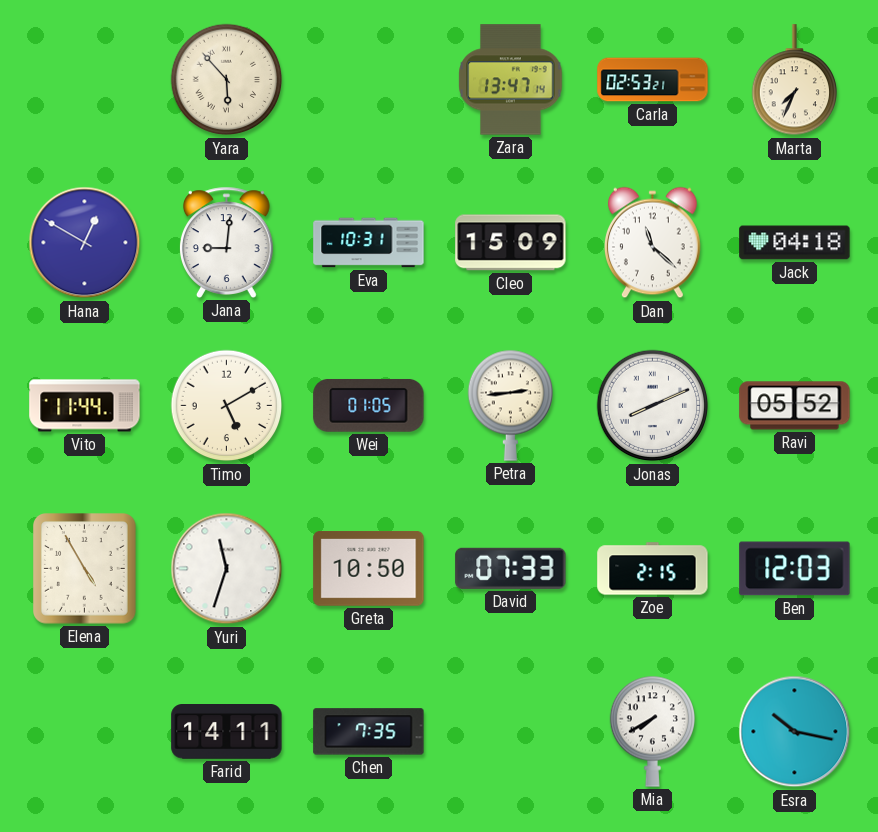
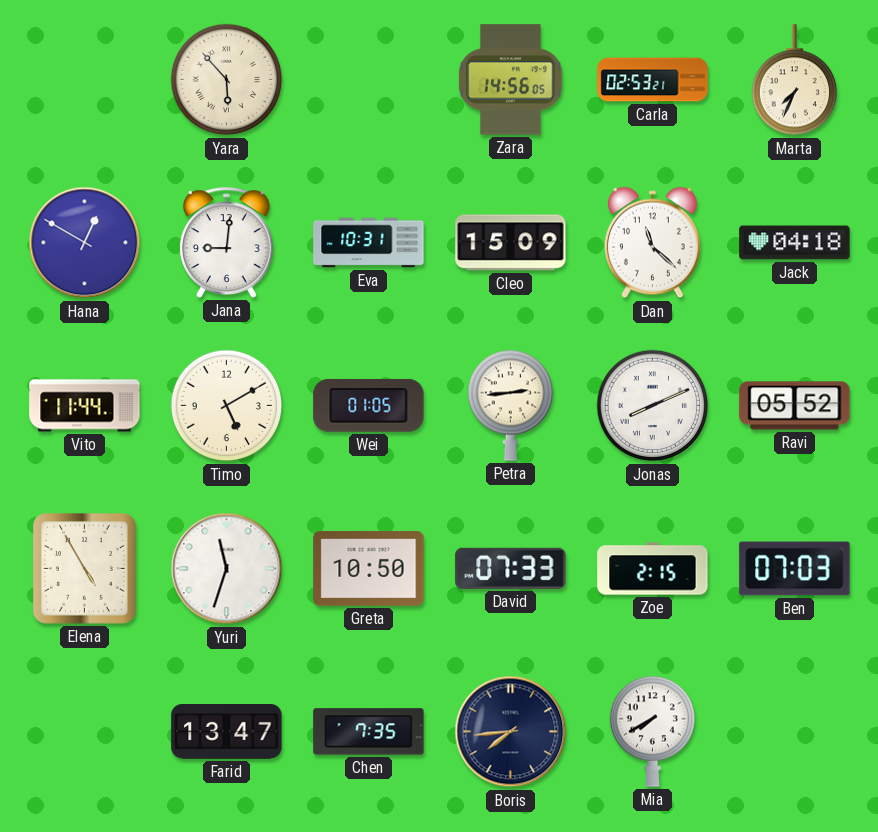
Zara: 13:47 -> 14:56
Ben: 12:03 -> 07:03
Farid: 14:11 -> 13:47
Boris: none -> 7:44
Esra: 10:17 -> none
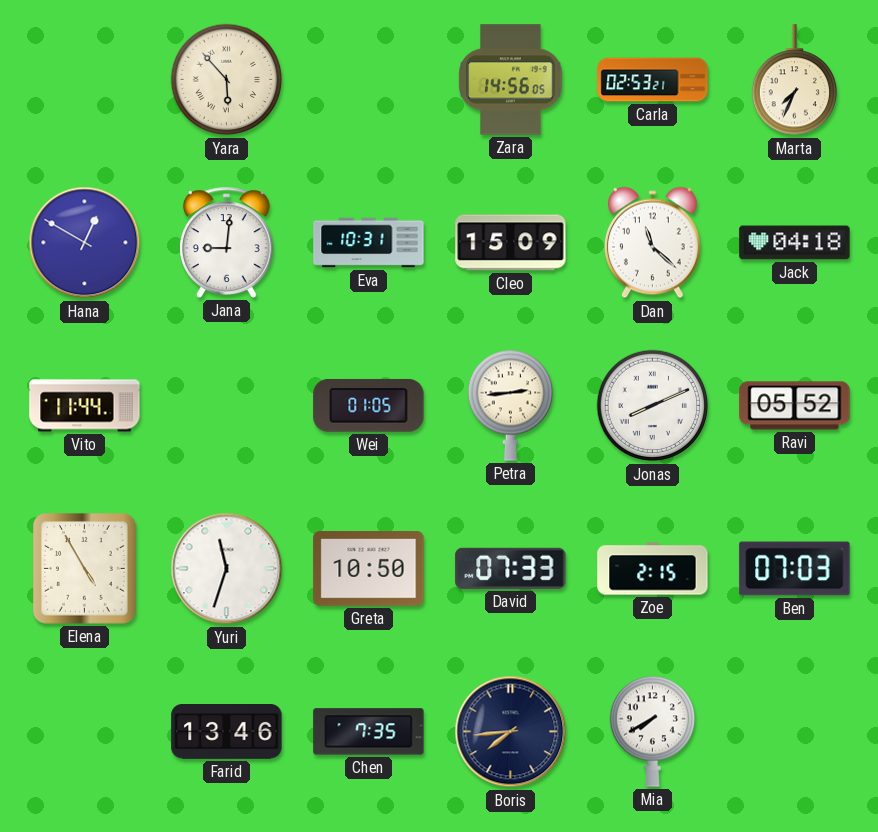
Timo: 5:10 -> none
Farid: 13:47 -> 13:46
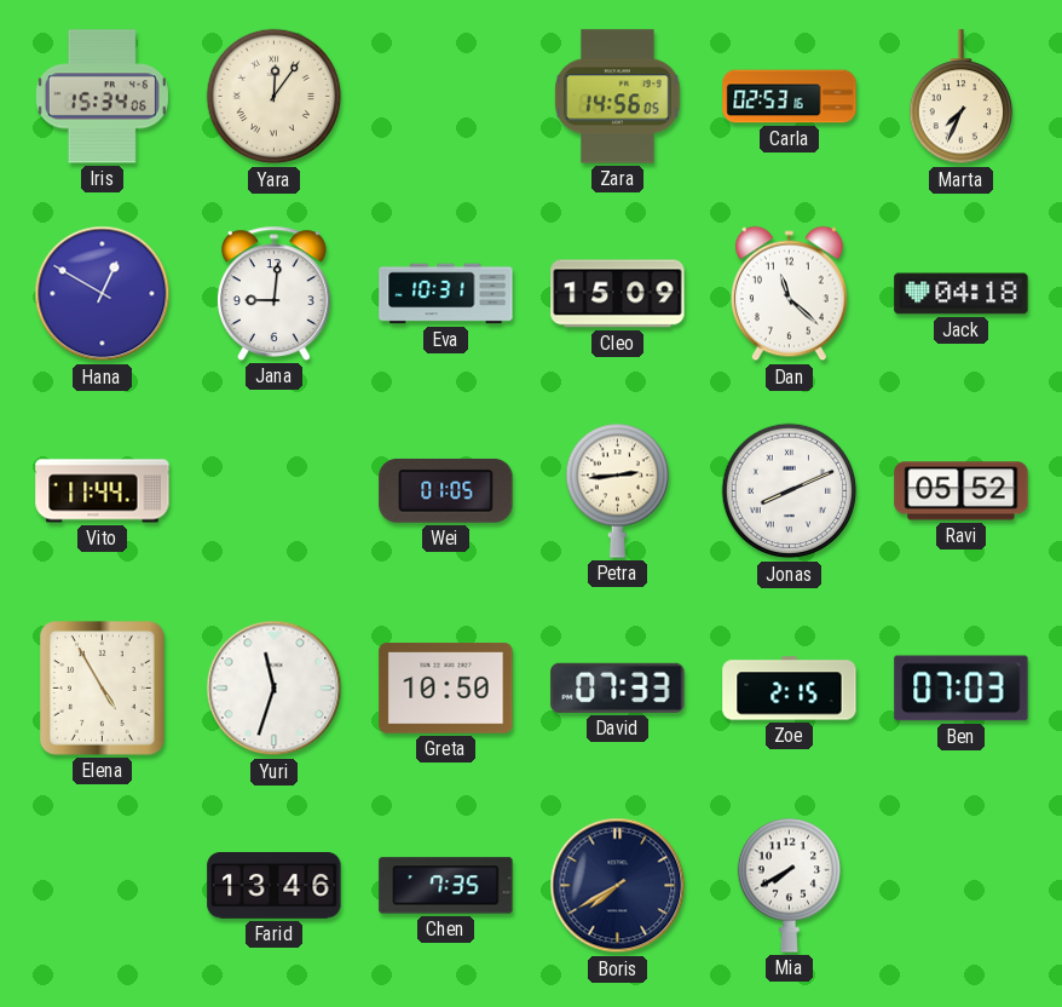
Iris: none -> 15:34
Yara: 5:53 -> 12:06
Carla: 02:53:21 -> 02:53:16
Boris: 7:44 -> 7:40
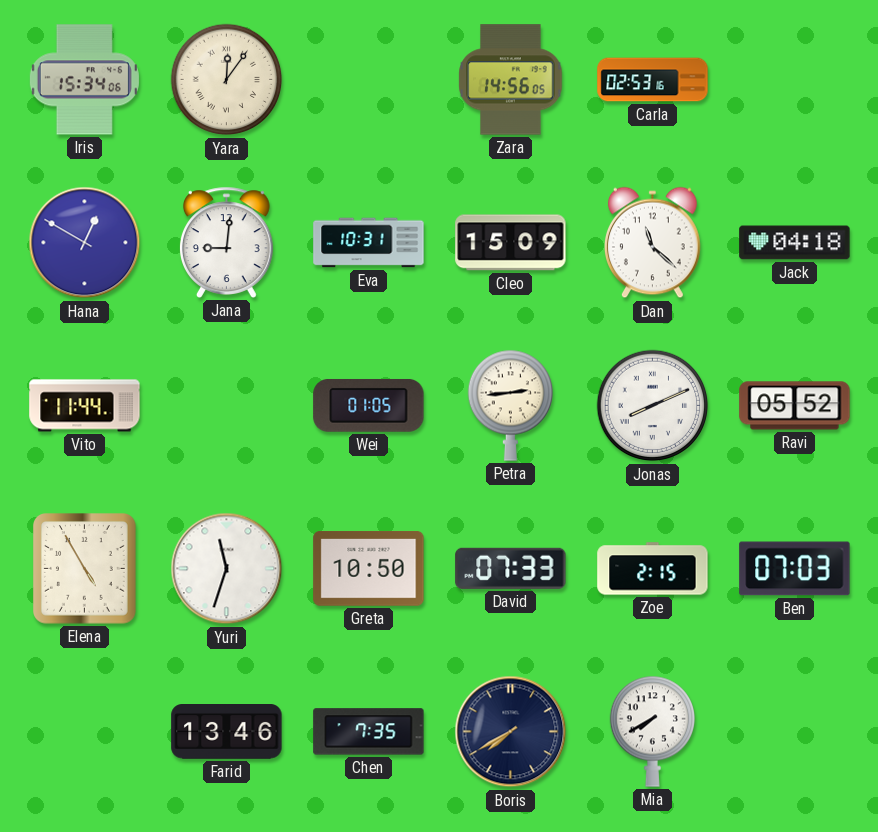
Marta: 7:34 -> none
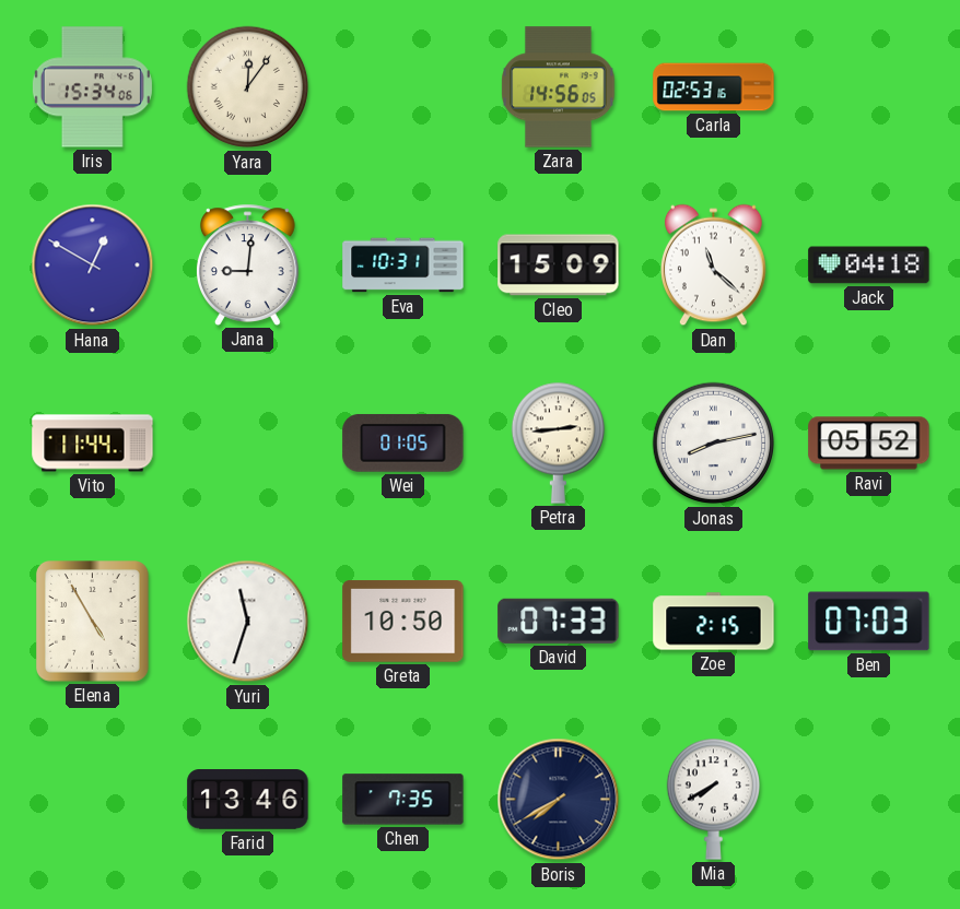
Jonas: 8:11 -> 8:13
